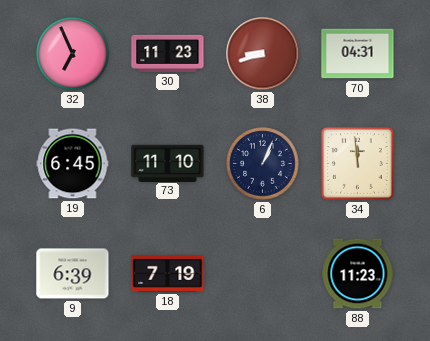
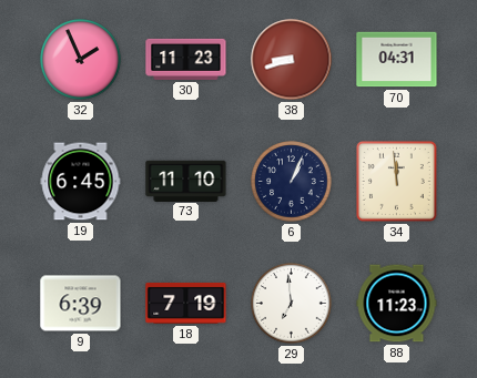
32: 6:56 -> 1:56
29: none -> 6:59
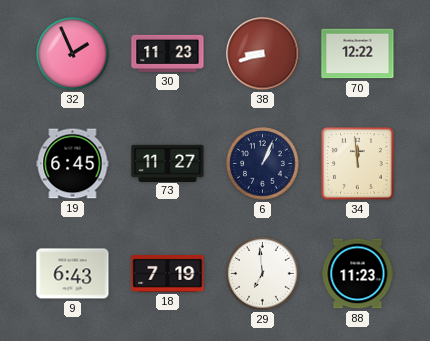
70: 04:31 -> 12:22
73: 11:10 -> 11:27
9: 6:39 -> 6:43
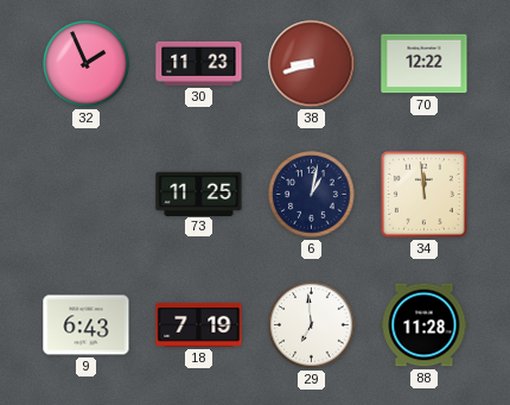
19: 6:45 -> none
73: 11:27 -> 11:25
6: 1:04 -> 1:02
88: 11:23 -> 11:28
